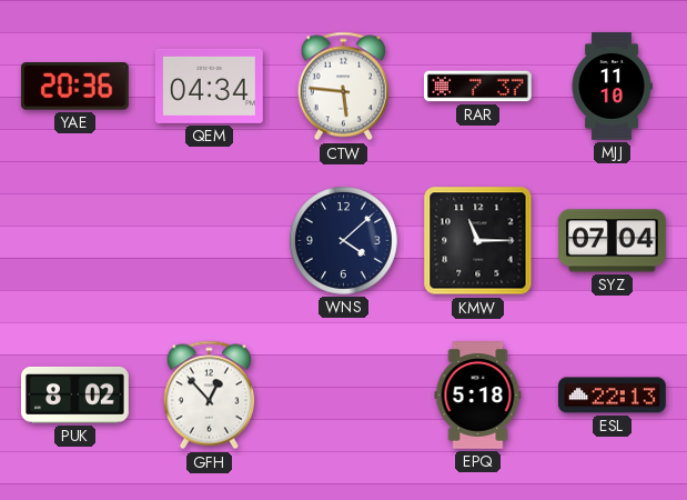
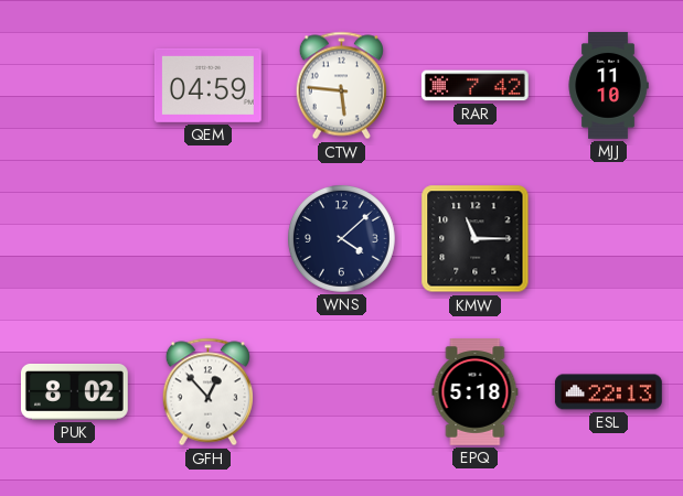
YAE: 20:36 -> none
QEM: 04:34 -> 04:59
RAR: 7:37 -> 7:42
SYZ: 07:04 -> none
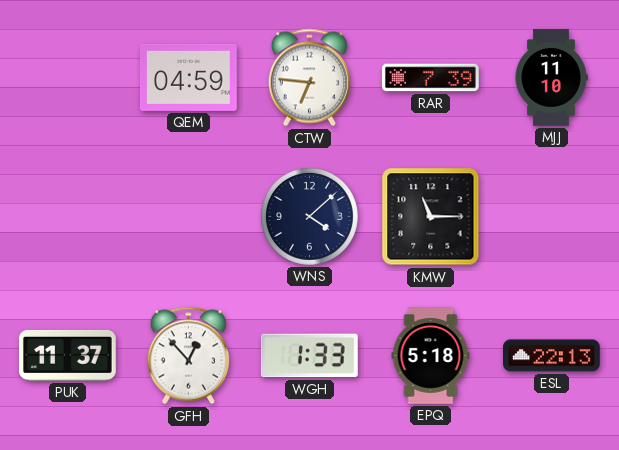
CTW: 5:46 -> 6:46
RAR: 7:42 -> 7:39
PUK: 8:02 -> 11:37
WGH: none -> 1:33
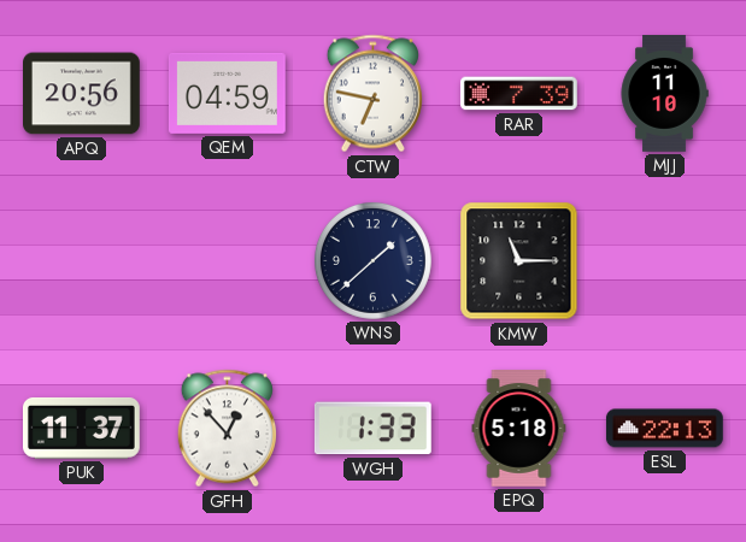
APQ: none -> 20:56
CTW: 6:46 -> 6:47
WNS: 4:08 -> 1:38
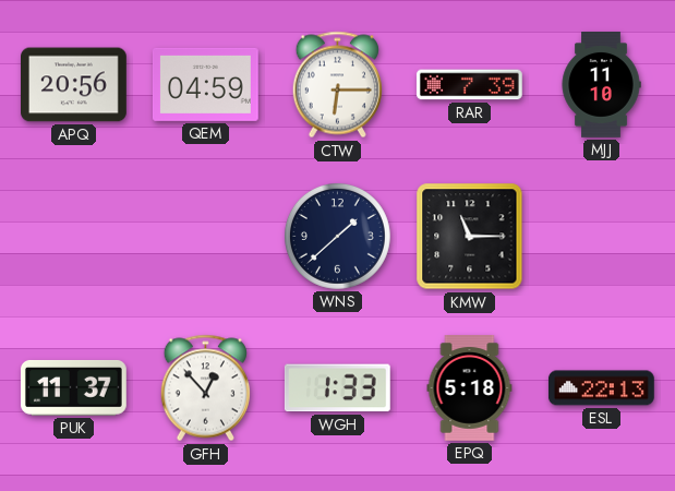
CTW: 6:47 -> 6:15
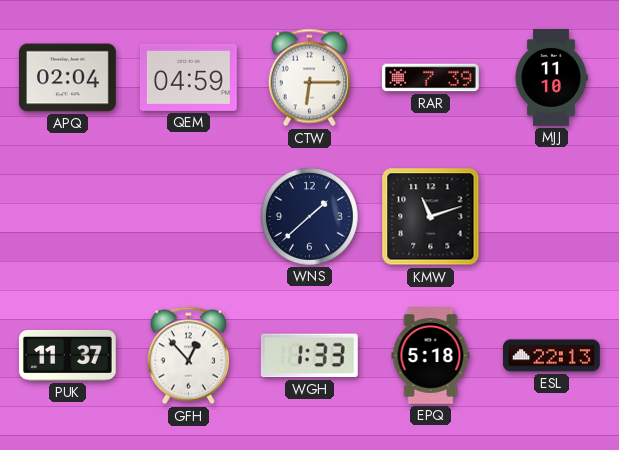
APQ: 20:56 -> 02:04
KMW: 11:15 -> 11:12
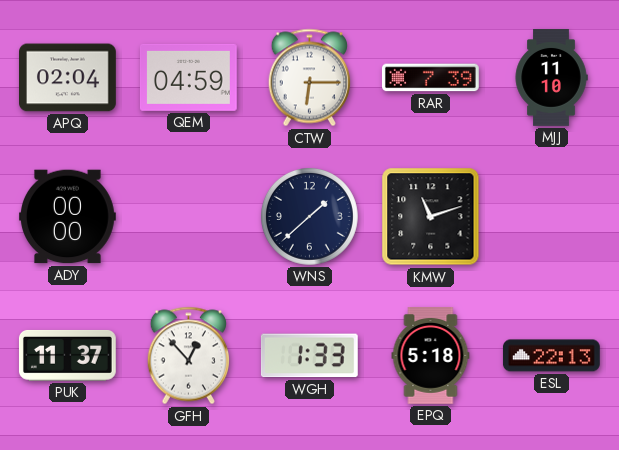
ADY: none -> 00:00
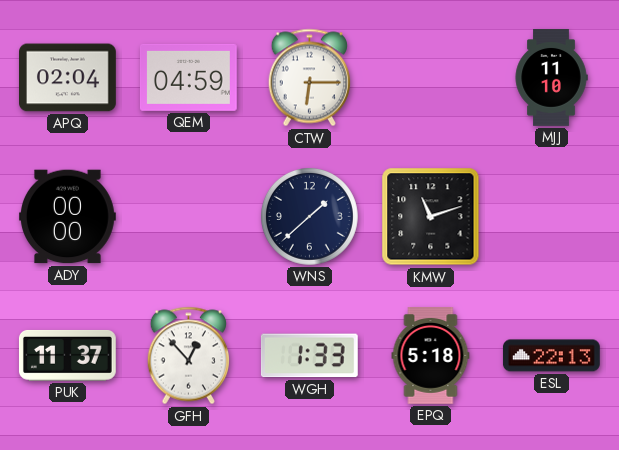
RAR: 7:39 -> none
